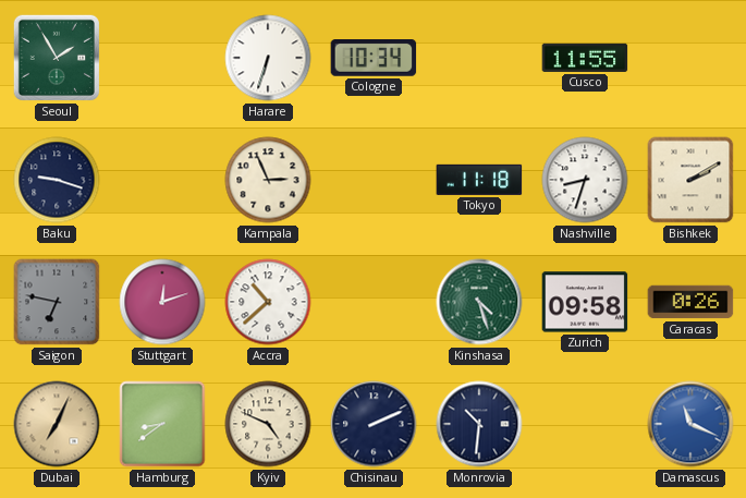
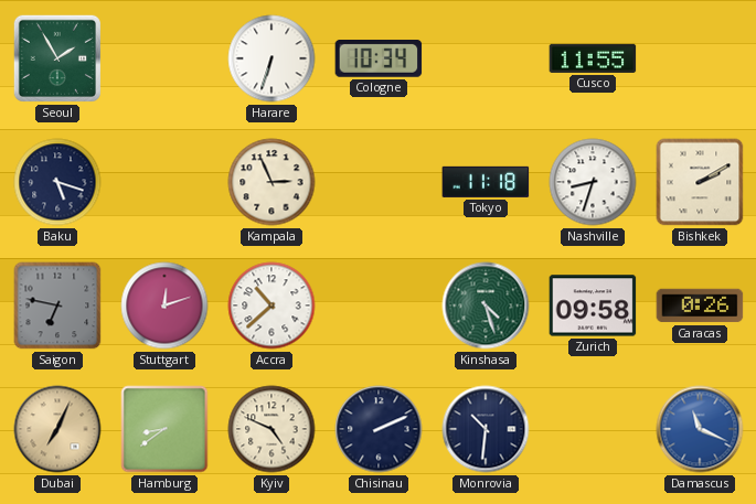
Baku: 9:18 -> 5:18
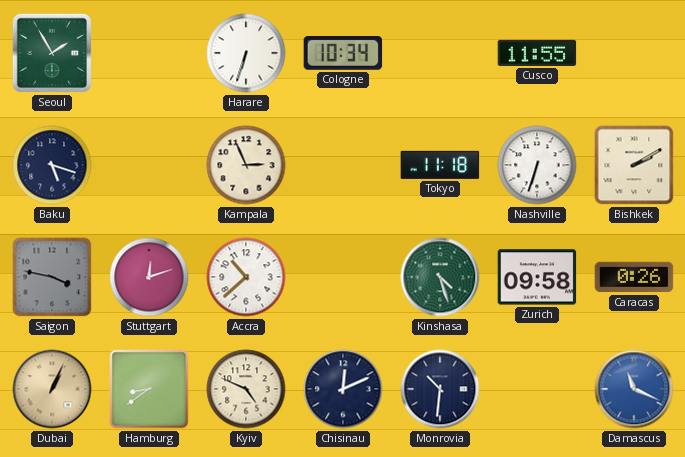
Nashville: 8:33 -> 6:33
Saigon: 6:47 -> 3:47
Dubai: 7:04 -> 1:04
Chisinau: 2:11 -> 12:11
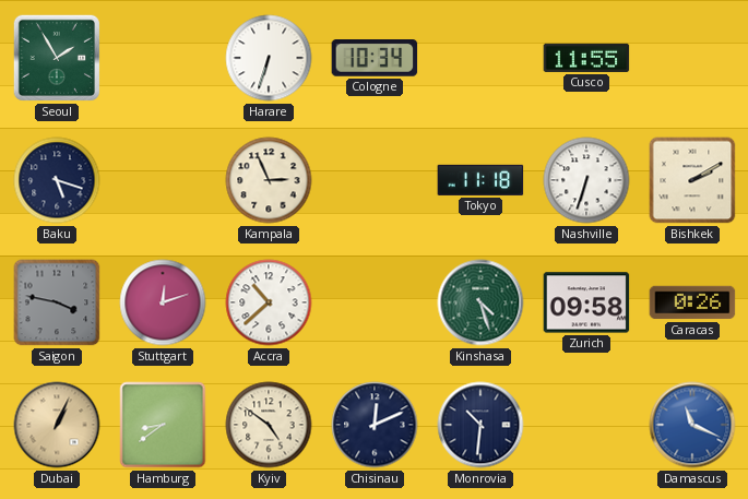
Kyiv: 4:49 -> 4:51
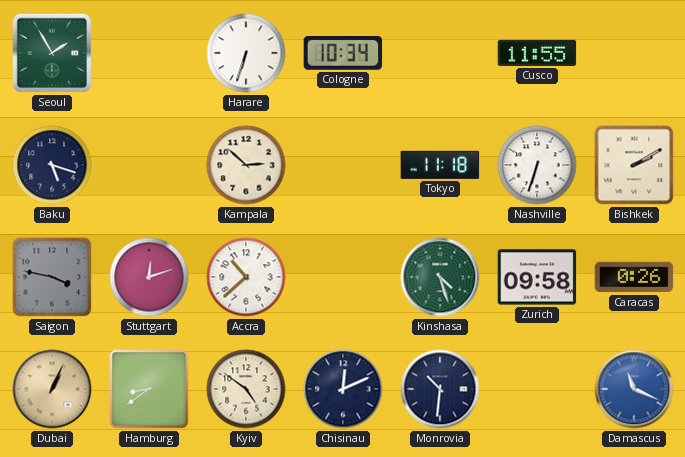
Kampala: 2:56 -> 2:52
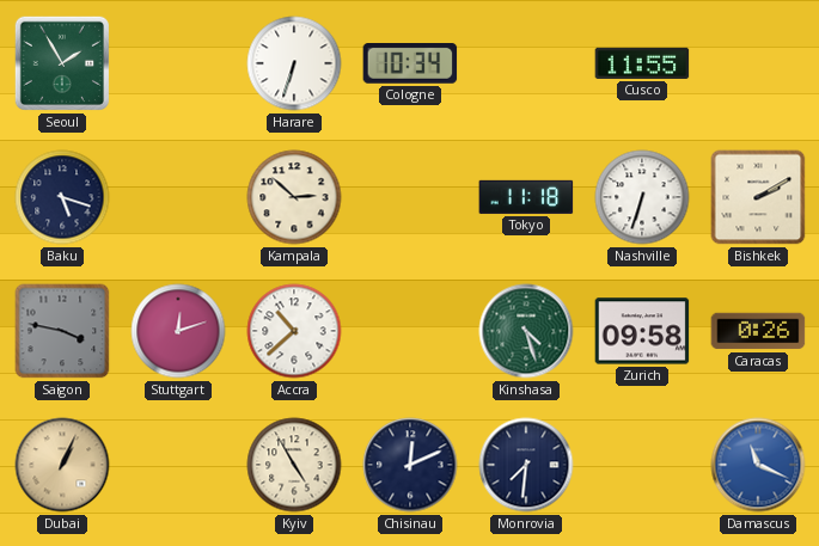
Hamburg: 8:39 -> none
Kyiv: 4:51 -> 4:55
Monrovia: 10:31 -> 7:31
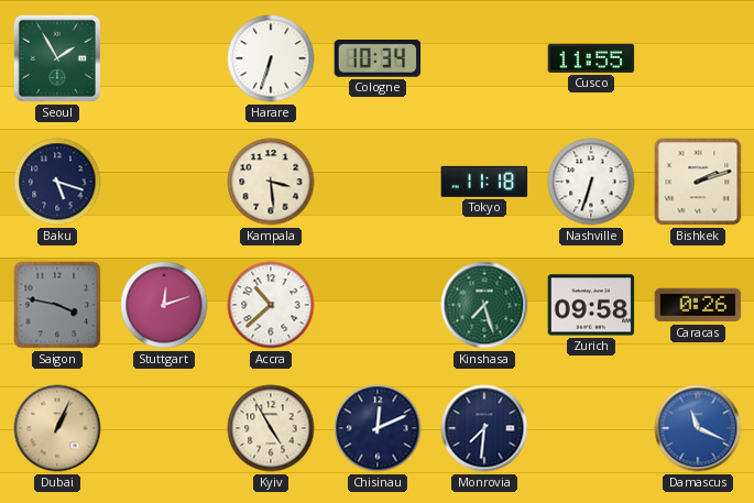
Kampala: 2:52 -> 3:29
Bishkek: 2:10 -> 2:12
Kinshasa: 4:27 -> 7:27
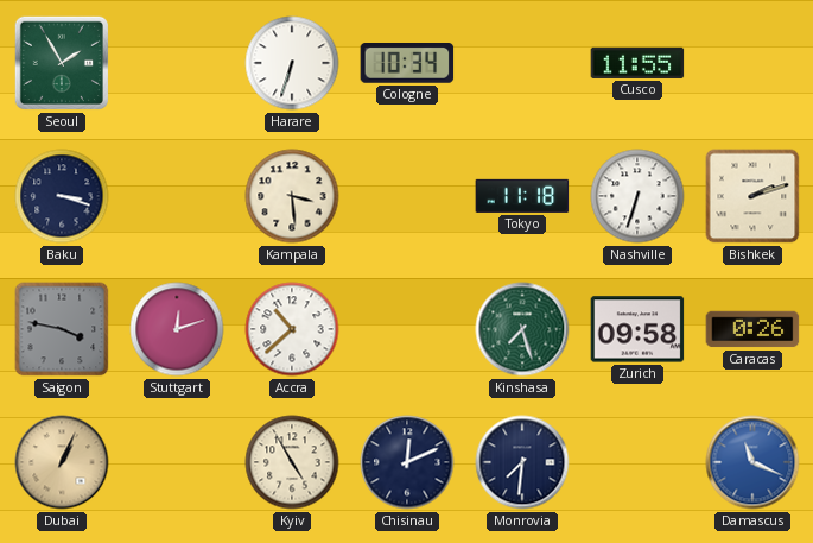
Baku: 5:18 -> 3:18
